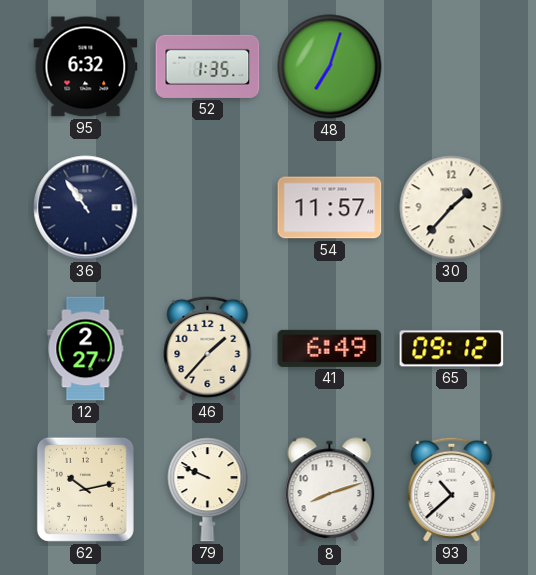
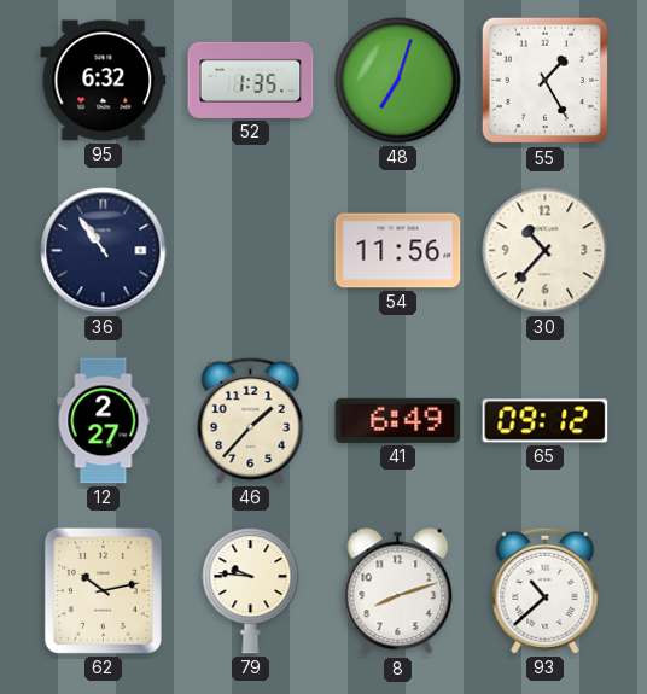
55: none -> 1:25
54: 11:57 -> 11:56
30: 1:37 -> 10:37
79: 9:49 -> 9:46
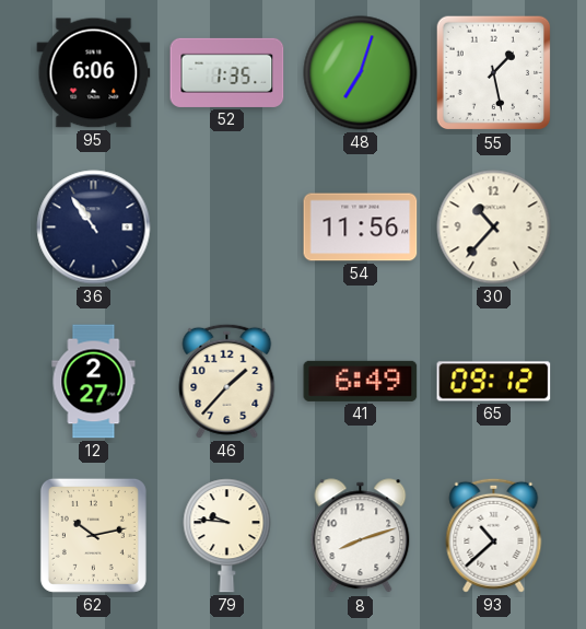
95: 6:32 -> 6:06
55: 1:25 -> 1:28
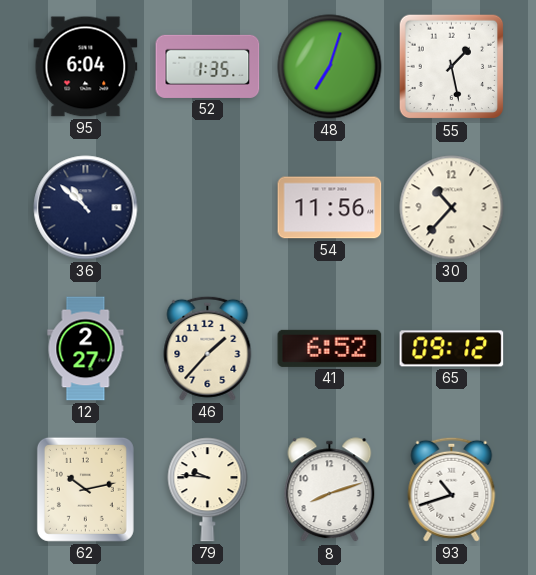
95: 6:06 -> 6:04
36: 10:54 -> 10:52
41: 6:49 -> 6:52
93: 10:38 -> 10:42
